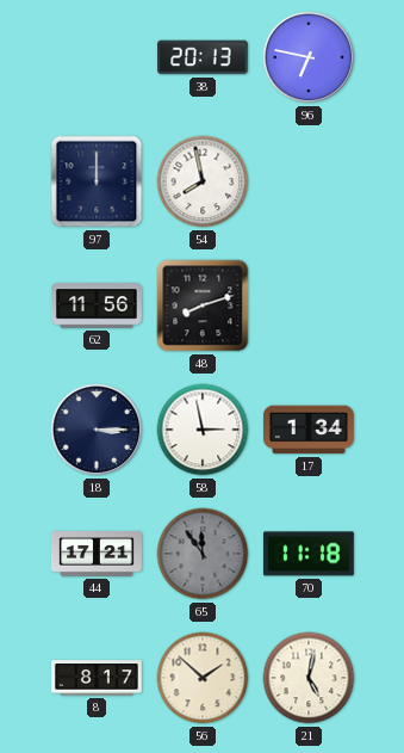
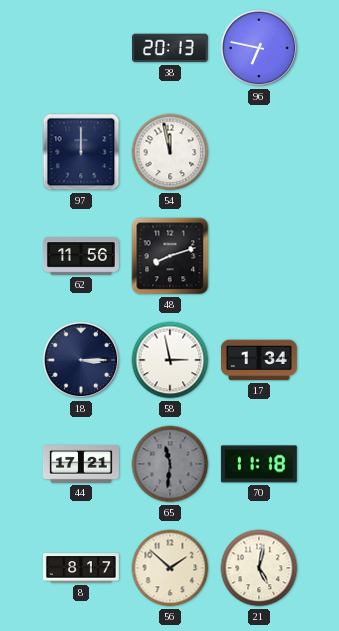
54: 7:58 -> 11:58
65: 11:54 -> 11:31
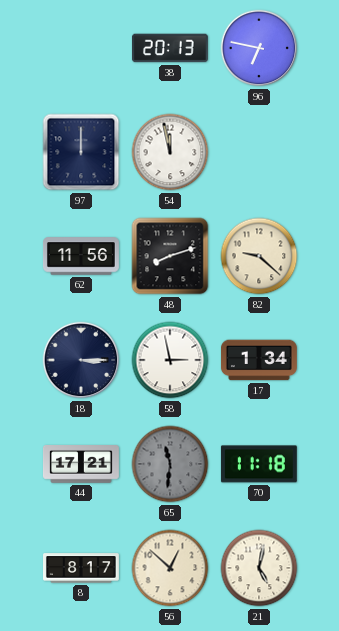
82: none -> 9:22
56: 1:52 -> 12:52
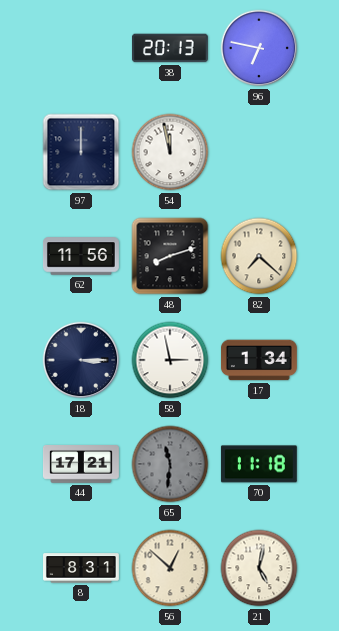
82: 9:22 -> 7:22
8: 8:17 -> 8:31
